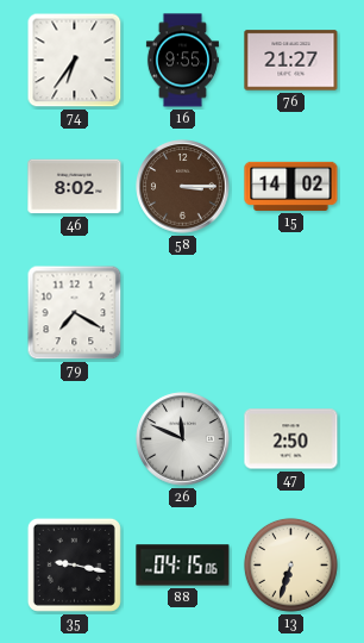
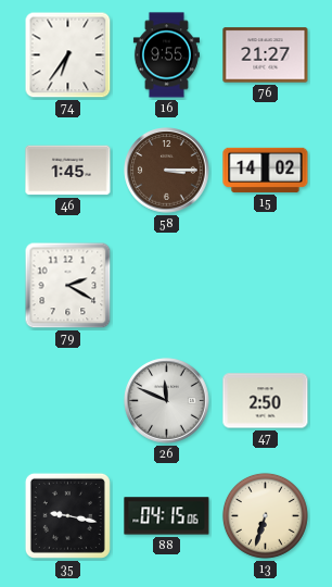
46: 8:02 -> 1:45
79: 7:20 -> 2:20
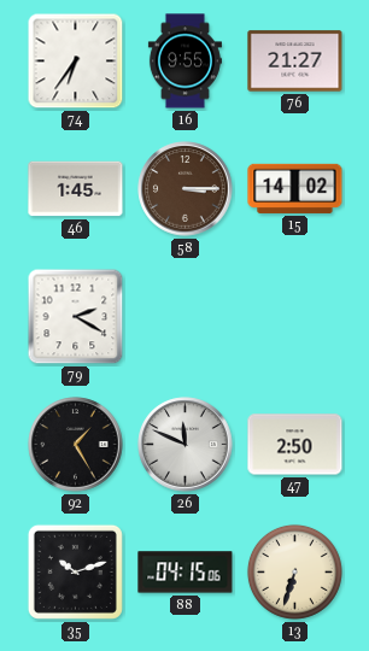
92: none -> 1:25
35: 9:17 -> 10:12
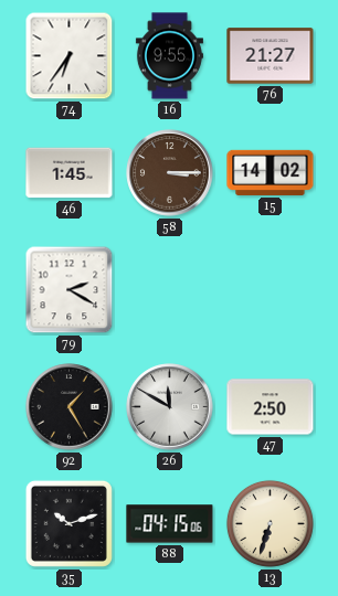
26: 11:49 -> 11:50
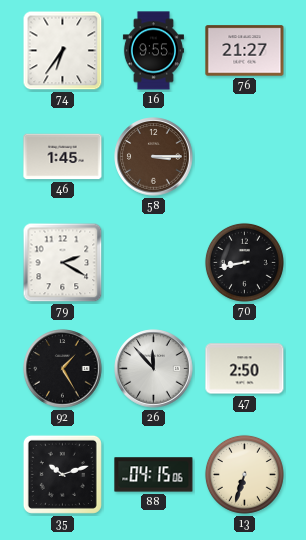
15: 14:02 -> none
70: none -> 8:43
26: 11:50 -> 11:53
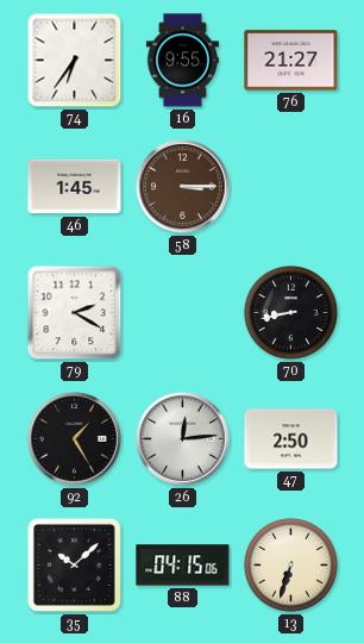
26: 11:53 -> 12:14
35: 10:12 -> 10:08
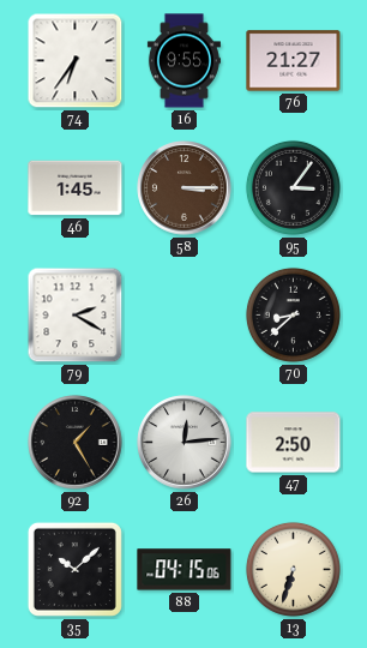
95: none -> 3:06
70: 8:43 -> 8:38
